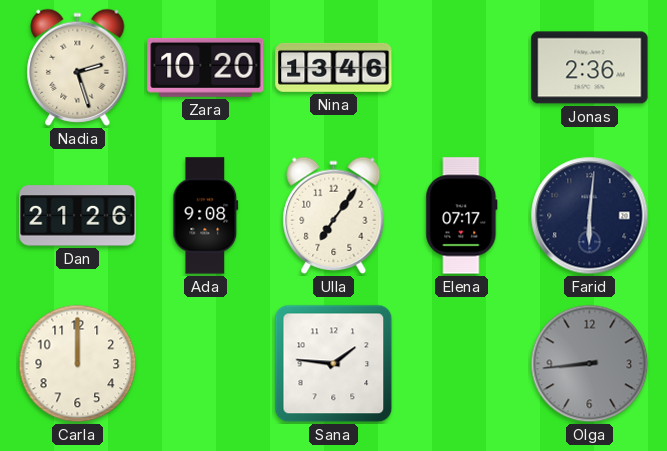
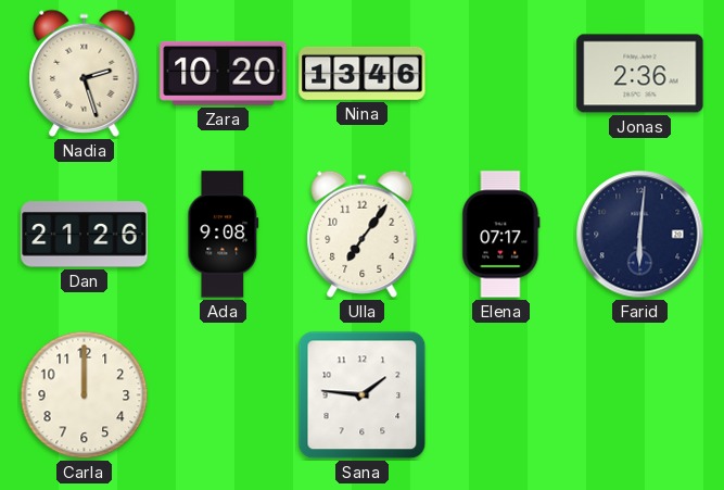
Olga: 8:44 -> none
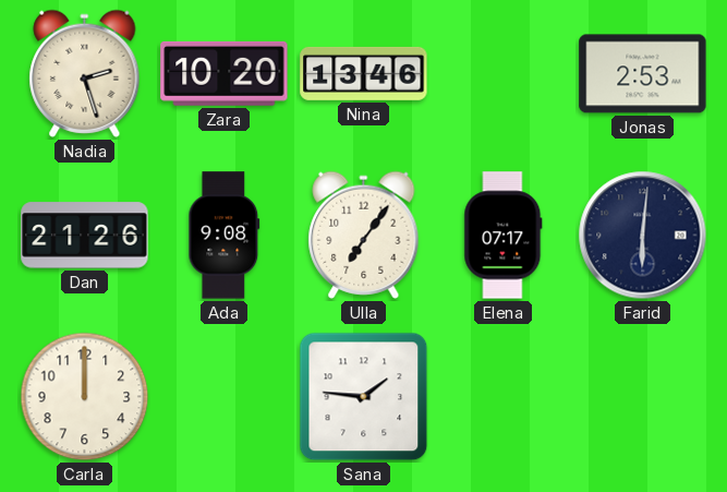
Jonas: 2:36 -> 2:53
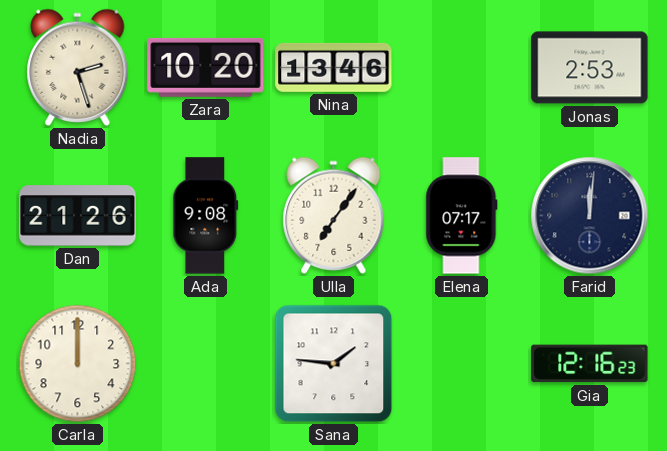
Farid: 6:01 -> 12:01
Gia: none -> 12:16
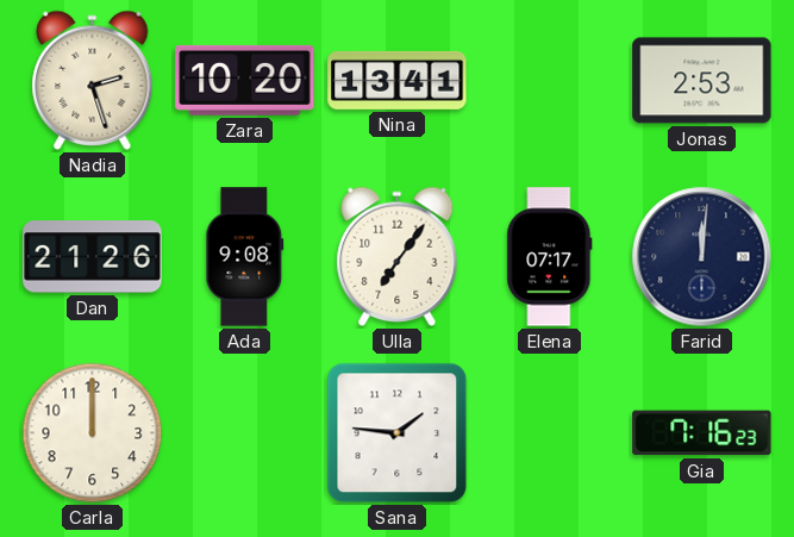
Nina: 13:46 -> 13:41
Gia: 12:16 -> 7:16
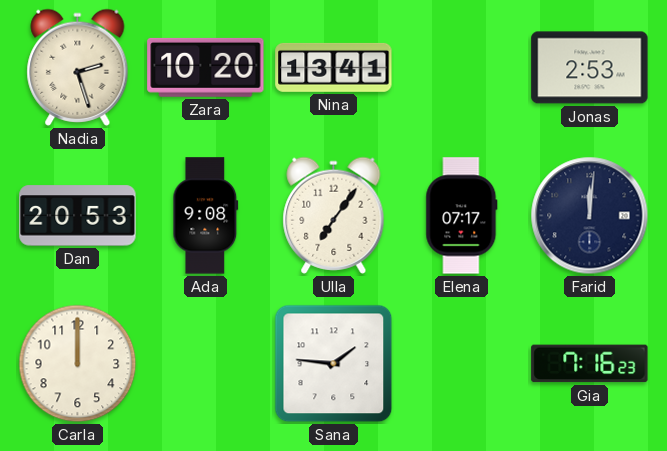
Dan: 21:26 -> 20:53
